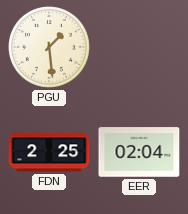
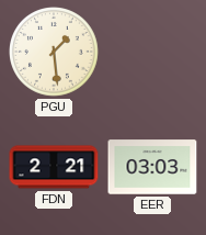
FDN: 2:25 -> 2:21
EER: 02:04 -> 03:03
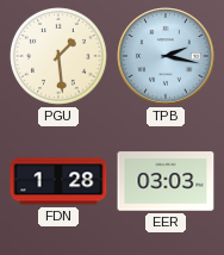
TPB: none -> 2:17
FDN: 2:21 -> 1:28
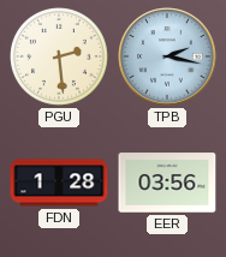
PGU: 1:29 -> 2:29
EER: 03:03 -> 03:56
